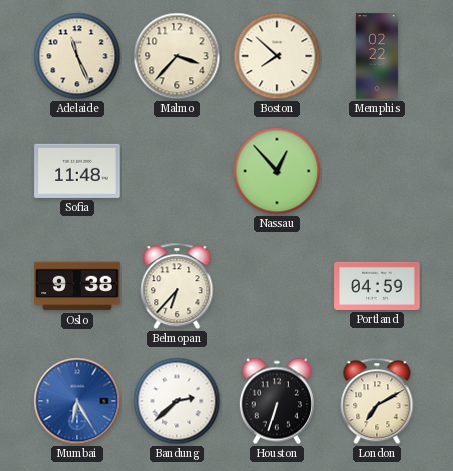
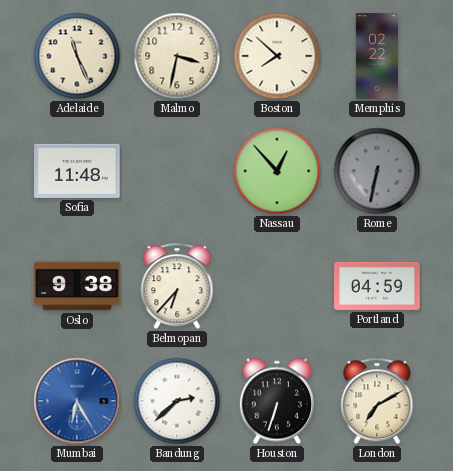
Malmo: 3:37 -> 3:32
Rome: none -> 6:32
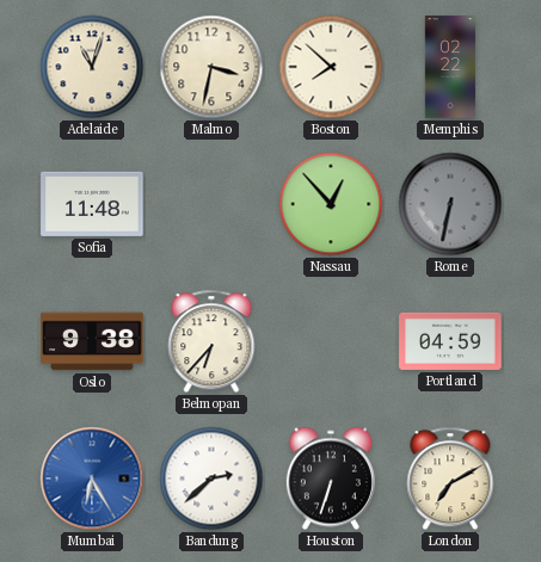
Adelaide: 11:26 -> 11:03
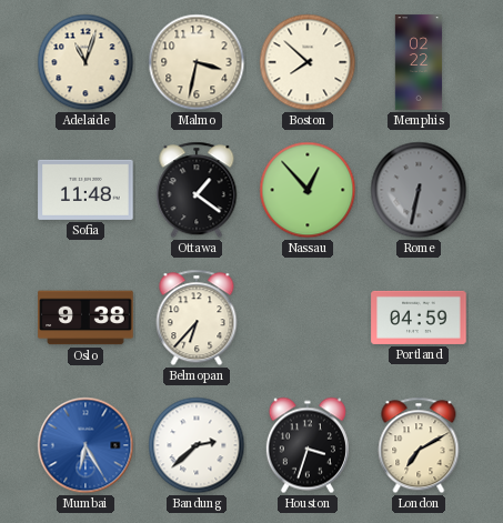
Ottawa: none -> 1:21
Houston: 6:33 -> 3:33
